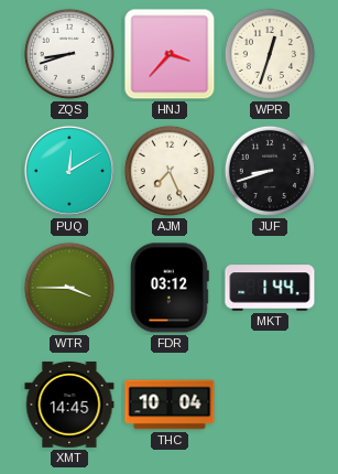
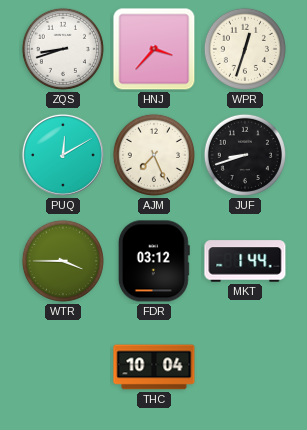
XMT: 14:45 -> none
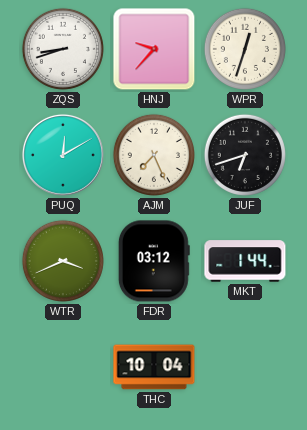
HNJ: 3:37 -> 9:37
JUF: 8:42 -> 6:42
WTR: 3:45 -> 3:41
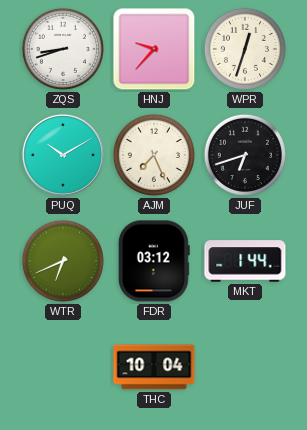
PUQ: 12:10 -> 10:10
WTR: 3:41 -> 6:41
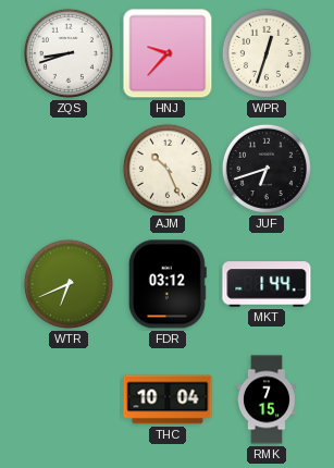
PUQ: 10:10 -> none
AJM: 7:26 -> 10:26
RMK: none -> 7:15
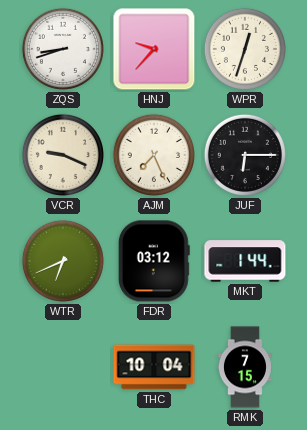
VCR: none -> 9:19
AJM: 10:26 -> 7:26
JUF: 6:42 -> 6:15
